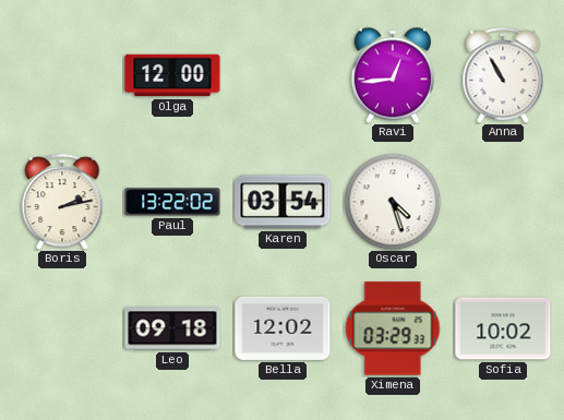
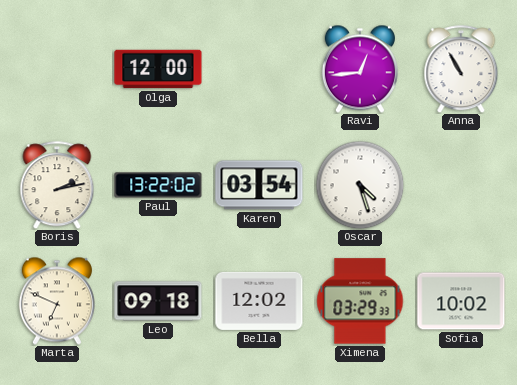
Marta: none -> 6:49
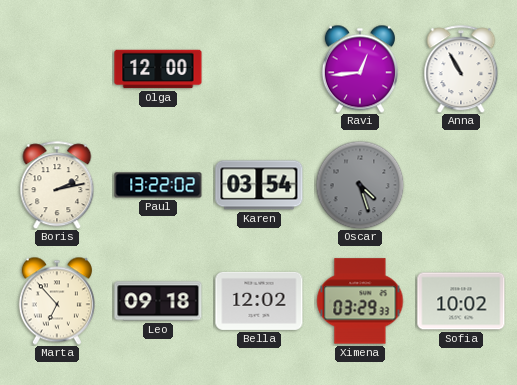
Oscar dial: white -> grey
Marta: 6:49 -> 6:53
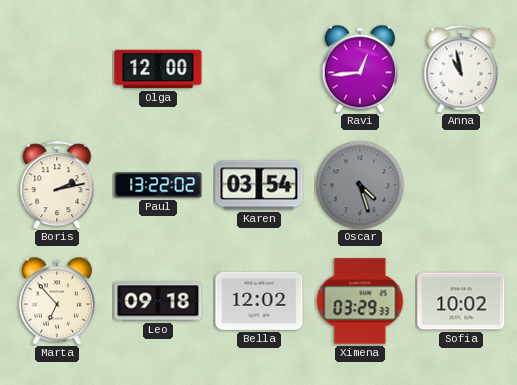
Anna: 10:55 -> 10:58
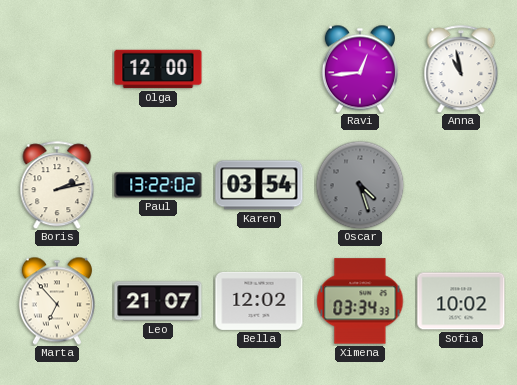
Leo: 09:18 -> 21:07
Ximena: 03:29 -> 03:34
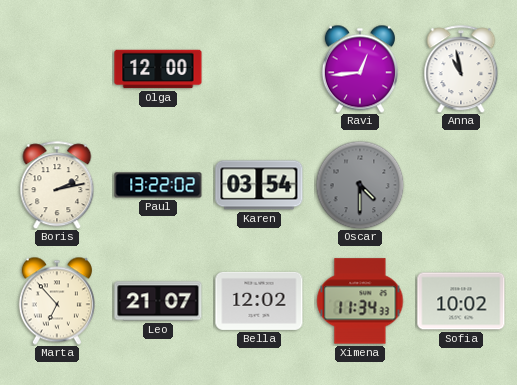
Oscar: 4:27 -> 4:30
Ximena: 03:34 -> 11:34
